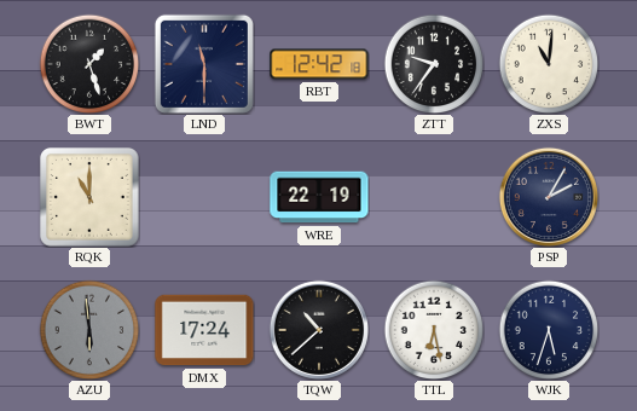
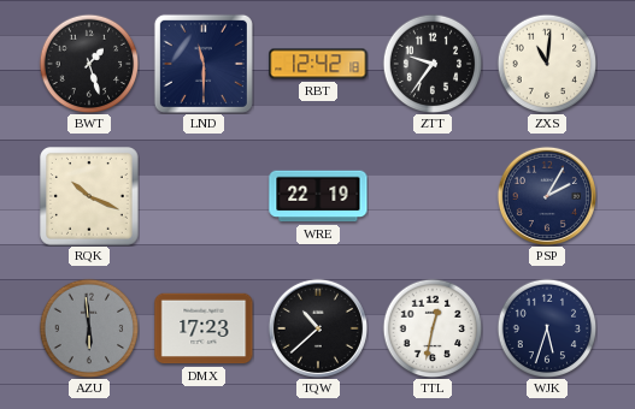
RQK: 11:00 -> 10:19
DMX: 17:24 -> 17:23
TTL: 6:28 -> 12:32
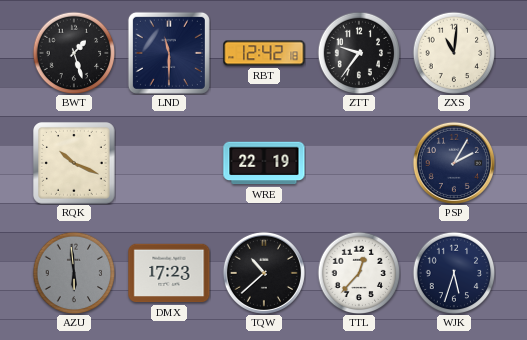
TTL: 12:32 -> 12:37
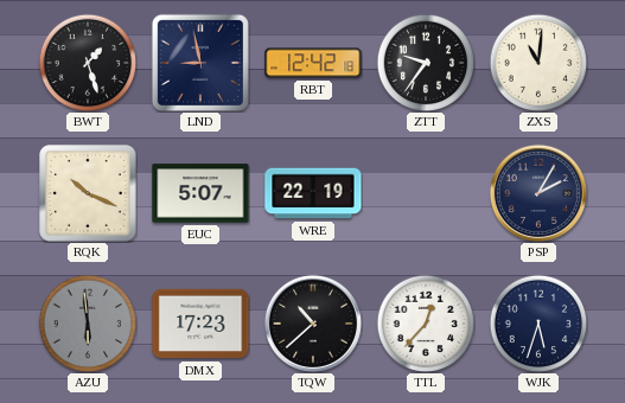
LND: 11:30 -> 8:58
EUC: none -> 5:07
